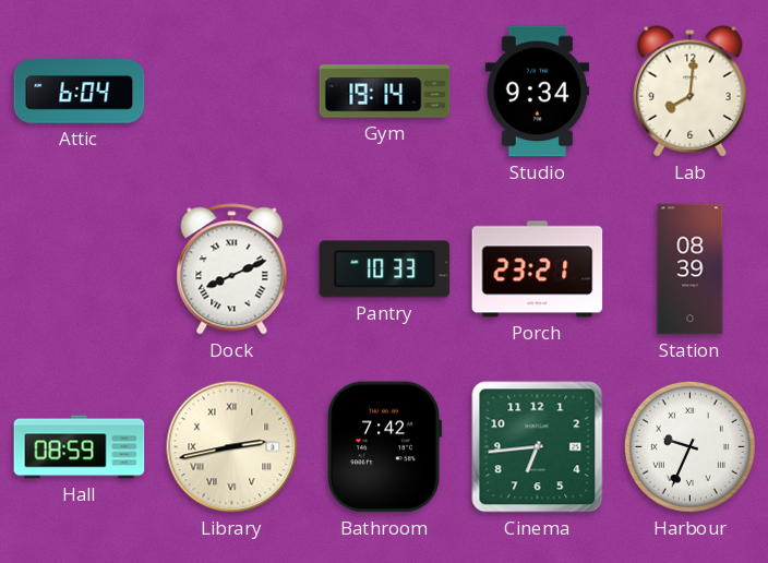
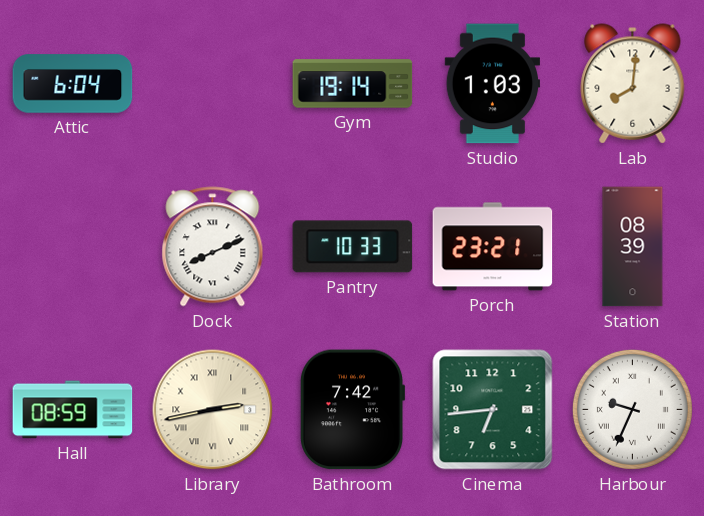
Studio: 9:34 -> 1:03
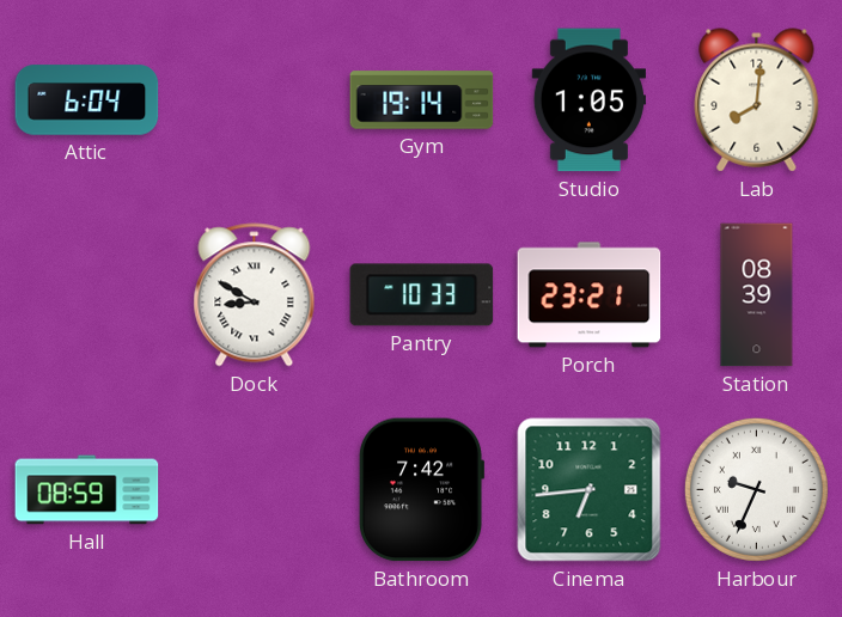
Studio: 1:03 -> 1:05
Dock: 8:11 -> 8:50
Library: 2:43 -> none
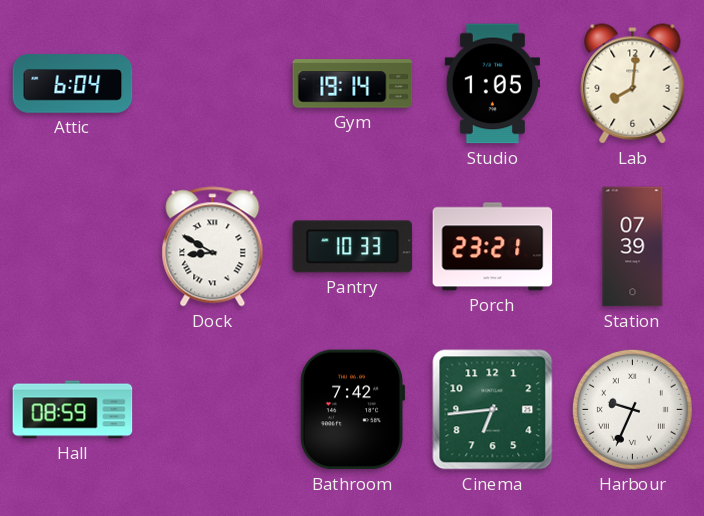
Station: 08:39 -> 07:39
